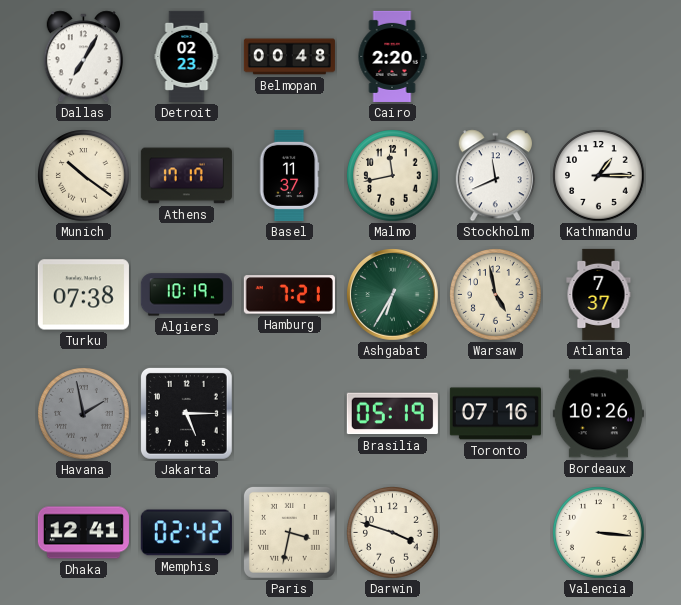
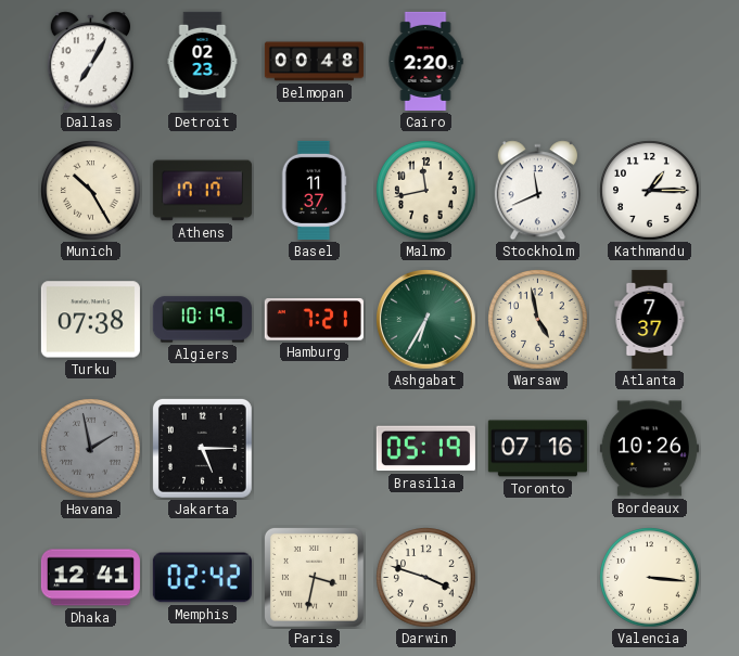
Munich: 10:21 -> 10:25
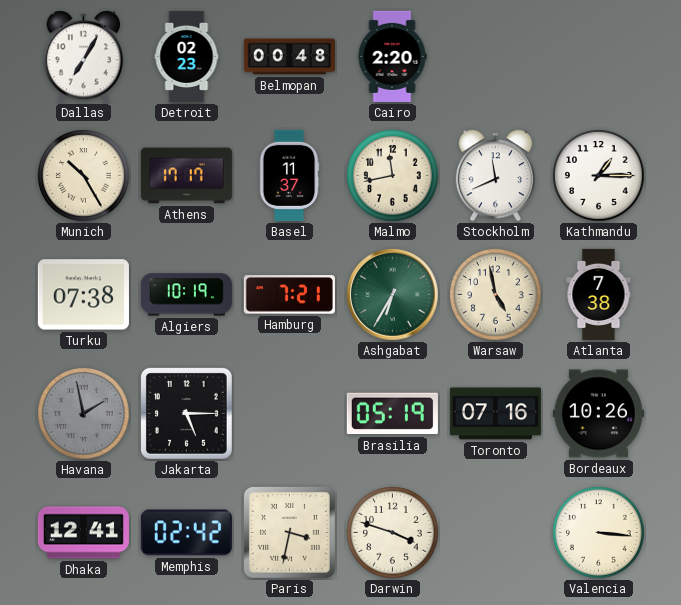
Atlanta: 7:37 -> 7:38
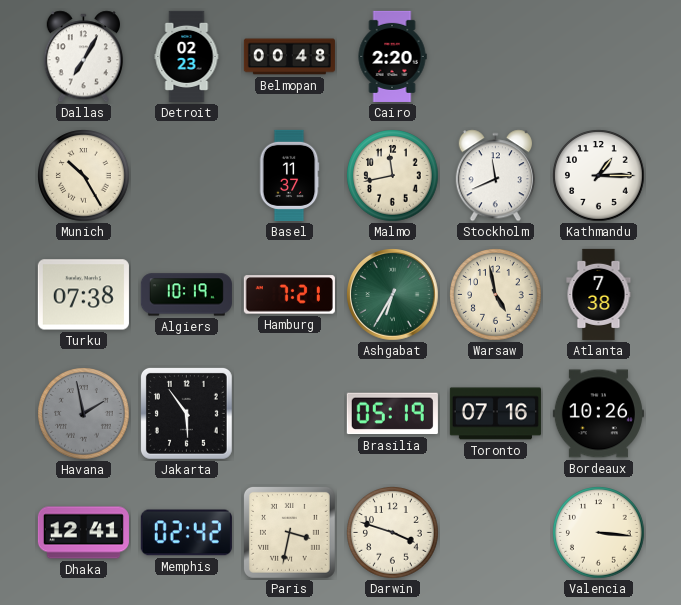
Athens: 17:17 -> none
Jakarta: 5:15 -> 5:54
